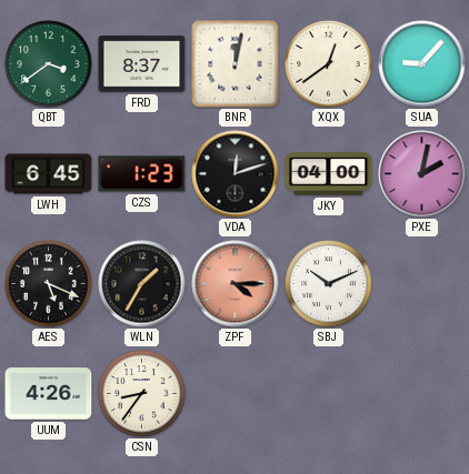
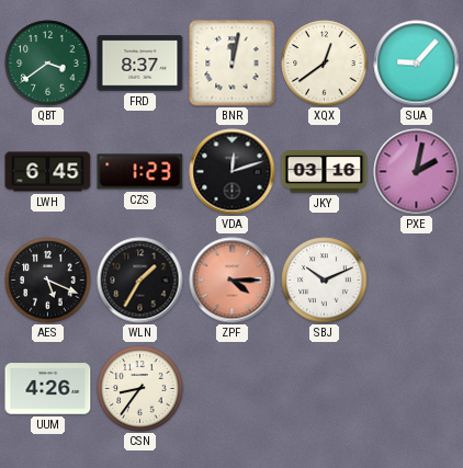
JKY: 04:00 -> 03:16
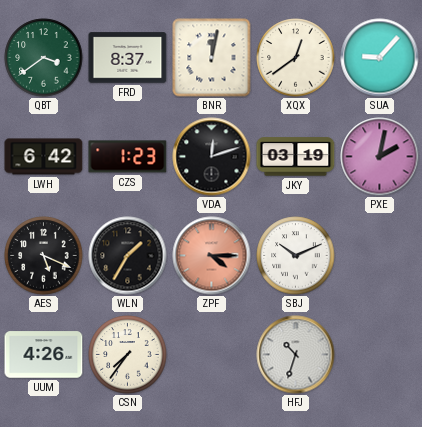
LWH: 6:45 -> 6:42
JKY: 03:16 -> 03:19
CSN: 8:36 -> 7:36
HFJ: none -> 10:33
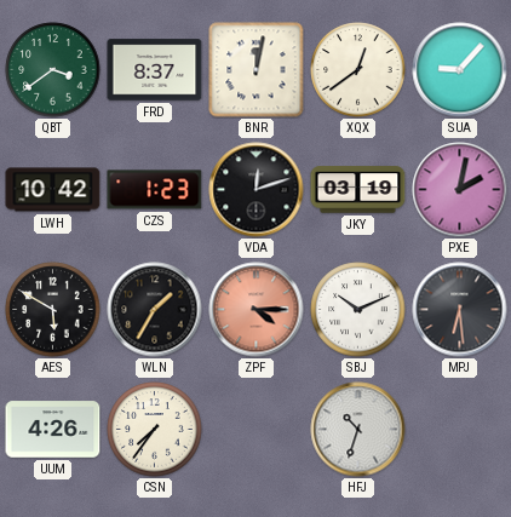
LWH: 6:42 -> 10:42
AES: 5:19 -> 5:50
MPJ: none -> 6:29
